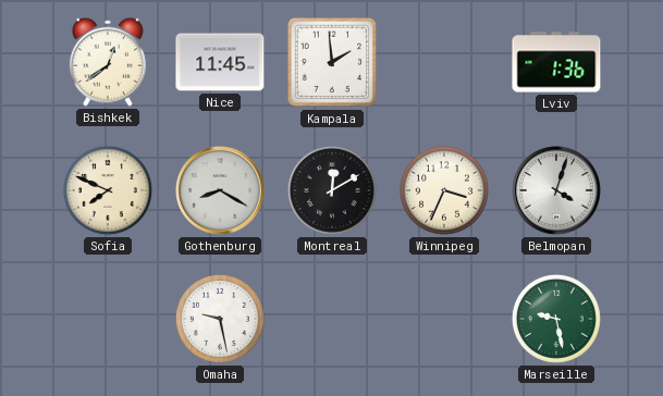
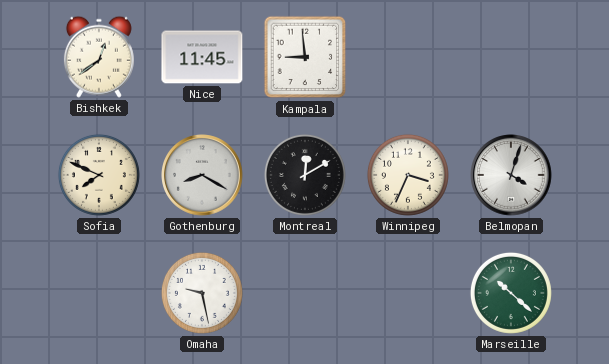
Kampala: 1:59 -> 8:59
Lviv: 1:36 -> none
Marseille: 9:28 -> 10:22
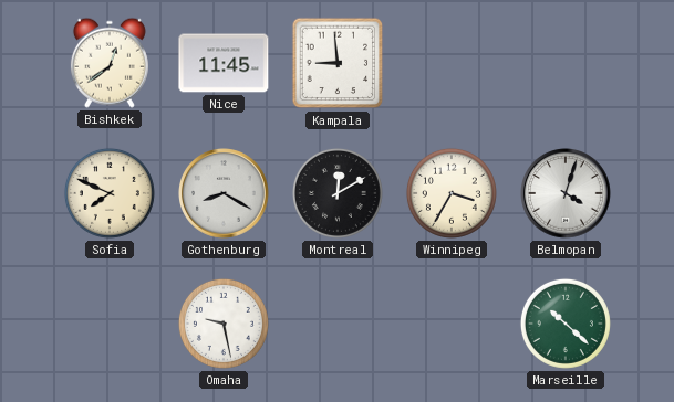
Winnipeg: 3:34 -> 3:35
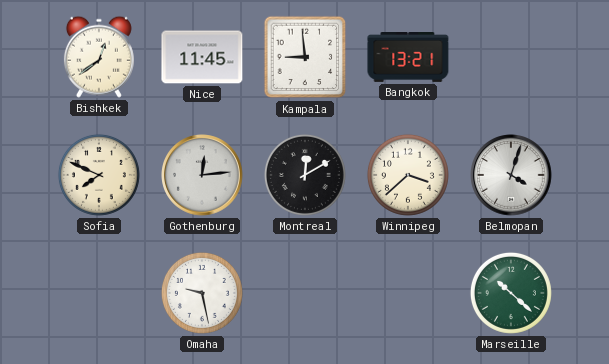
Bangkok: none -> 13:21
Gothenburg: 8:20 -> 12:14
Winnipeg: 3:35 -> 3:38
